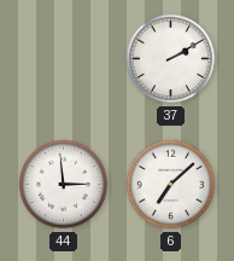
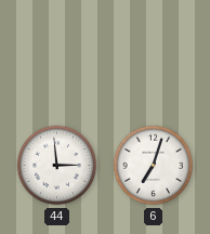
37: 2:10 -> none
6: 7:08 -> 7:03
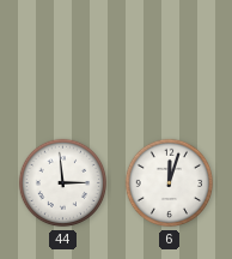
6: 7:03 -> 12:03
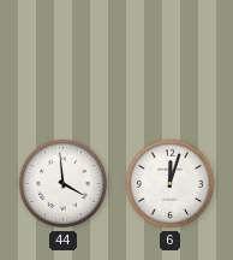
44: 2:59 -> 3:59
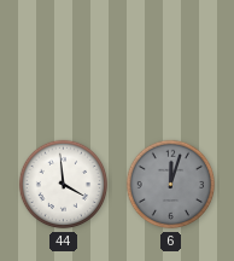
6 dial: white -> grey
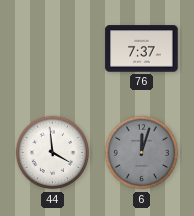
76: none -> 7:37
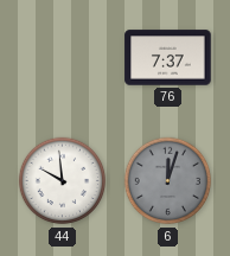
44: 3:59 -> 9:59
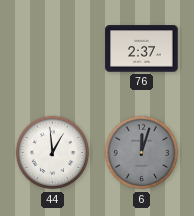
76: 7:37 -> 2:37
44: 9:59 -> 12:59
